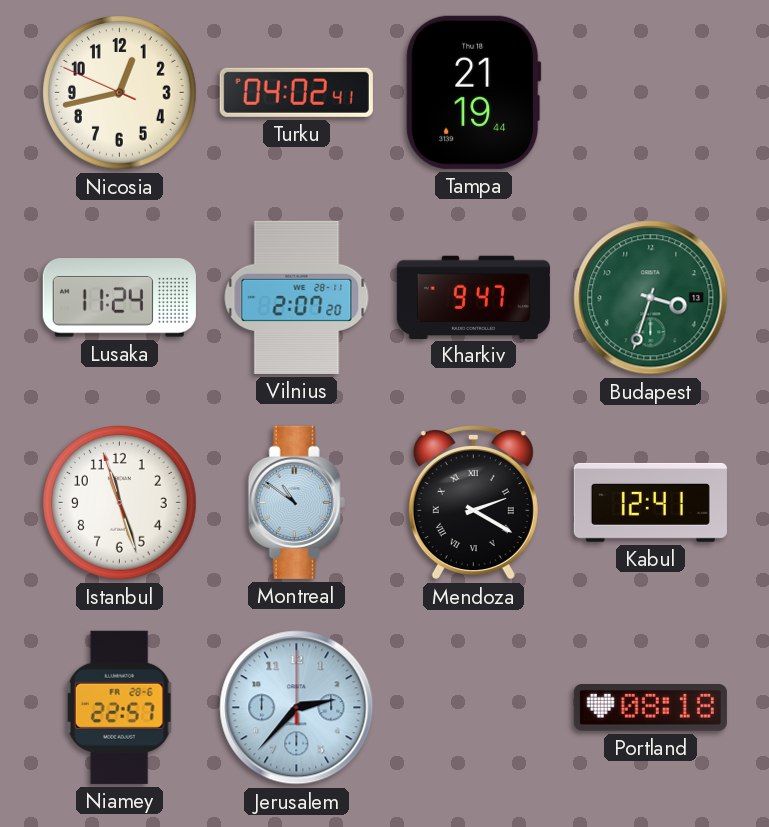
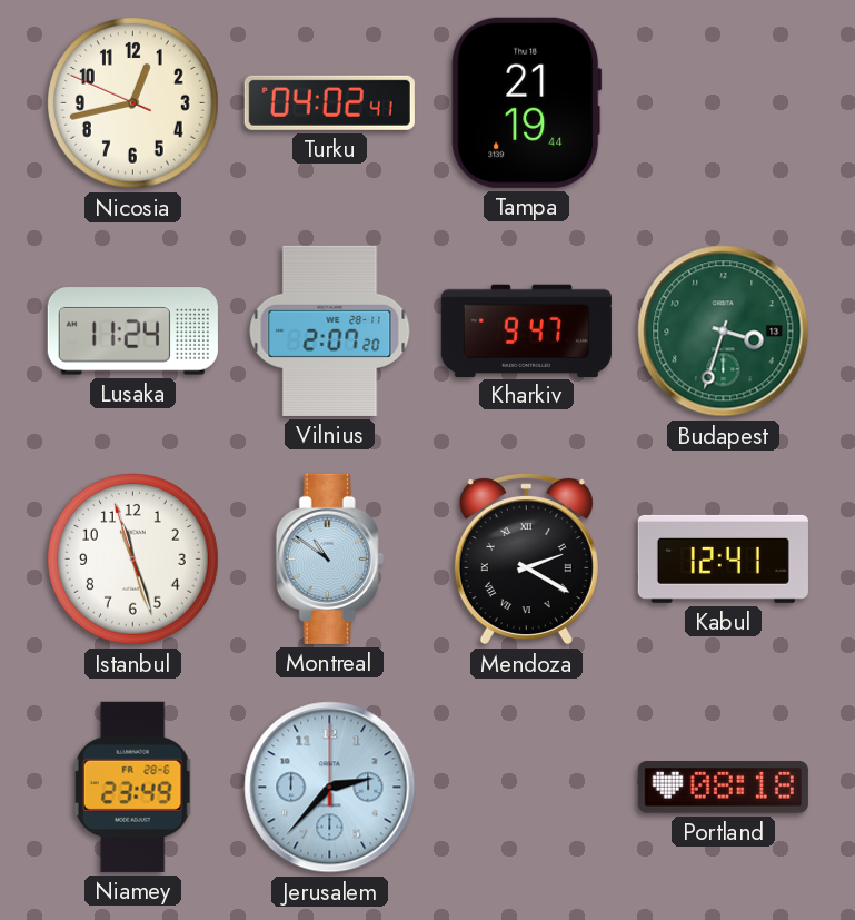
Niamey: 22:57 -> 23:49
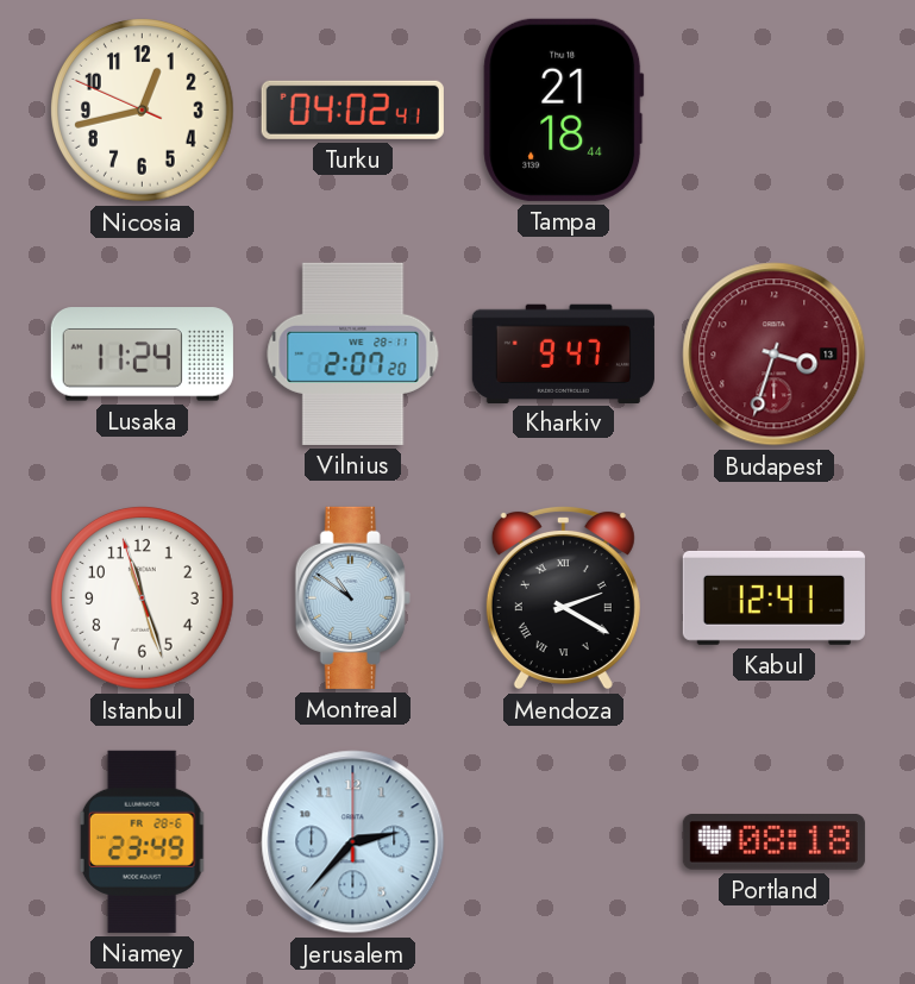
Tampa: 21:19 -> 21:18
Budapest dial: green -> burgundy
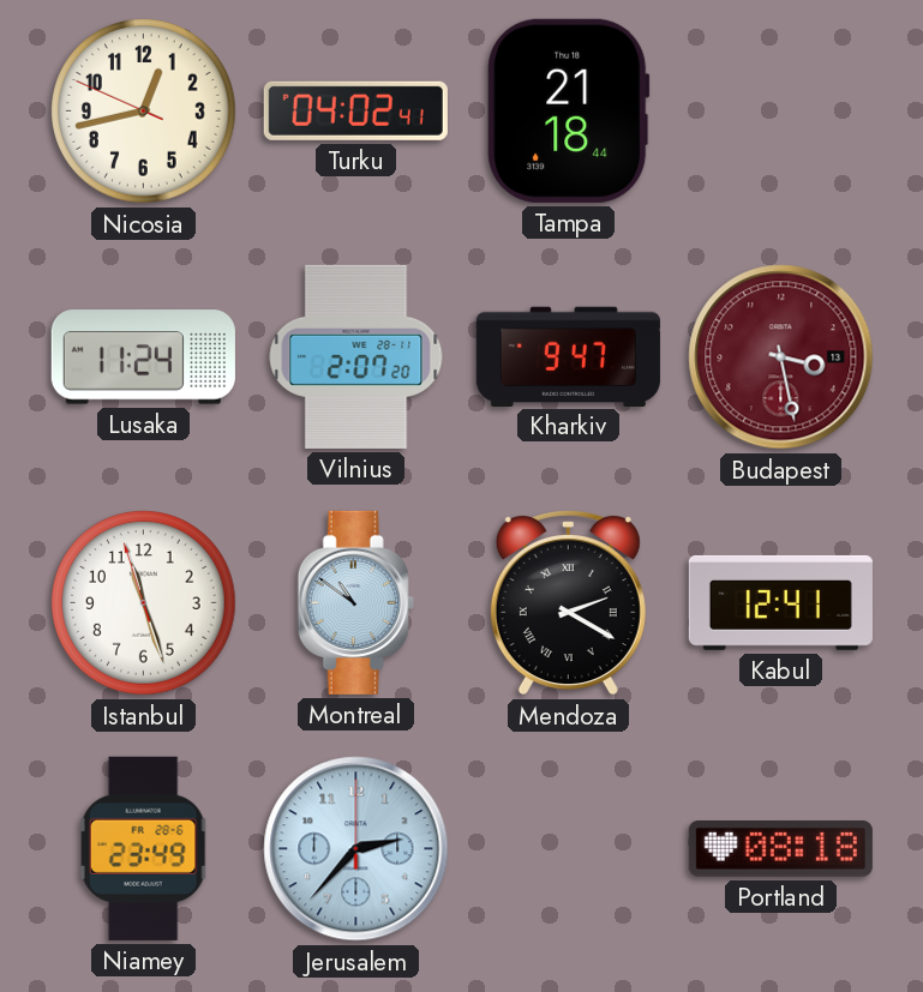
Budapest: 3:33 -> 3:28
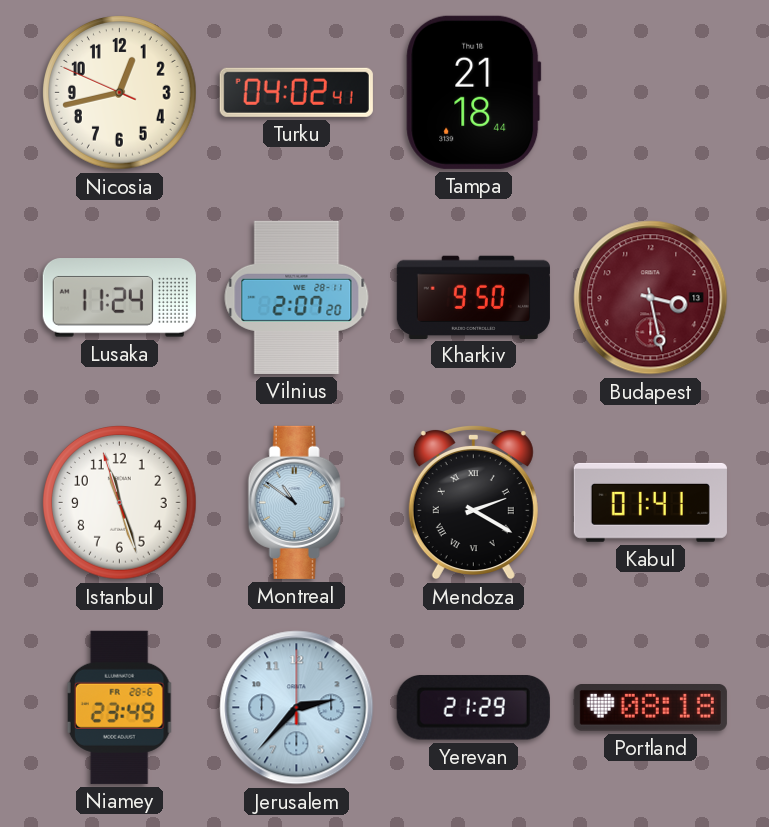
Kharkiv: 9:47 -> 9:50
Kabul: 12:41 -> 01:41
Yerevan: none -> 21:29
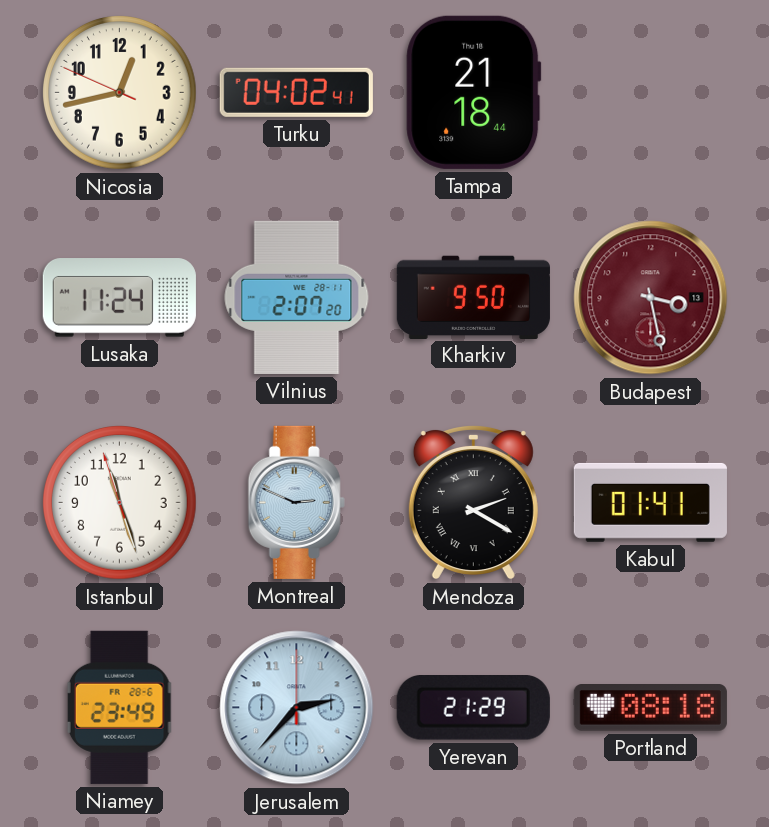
Montreal: 10:51 -> 2:49
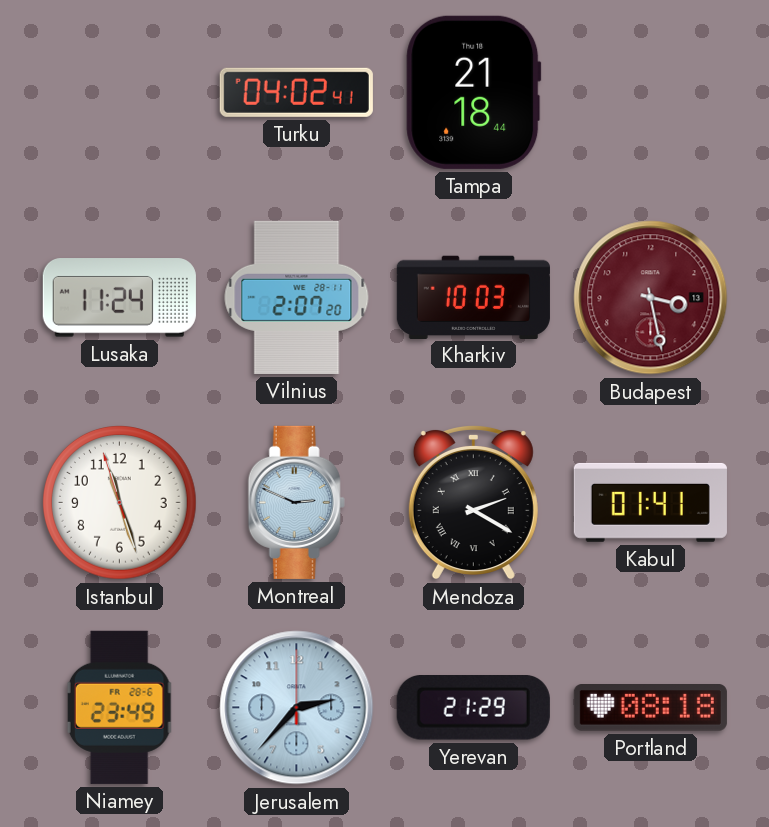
Nicosia: 12:42 -> none
Kharkiv: 9:50 -> 10:03
